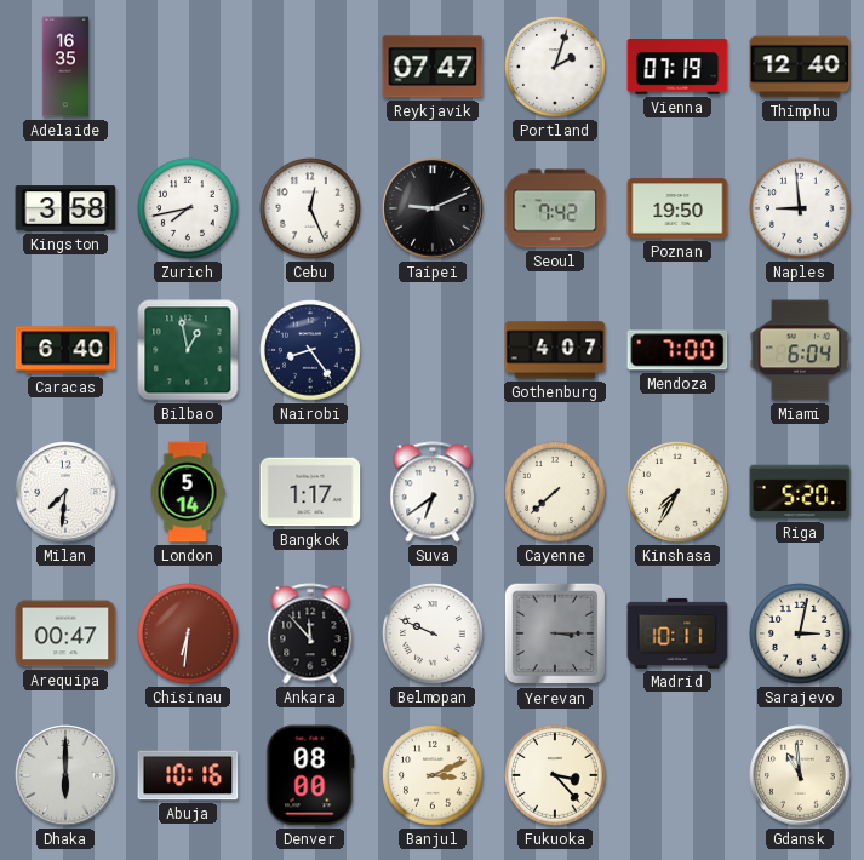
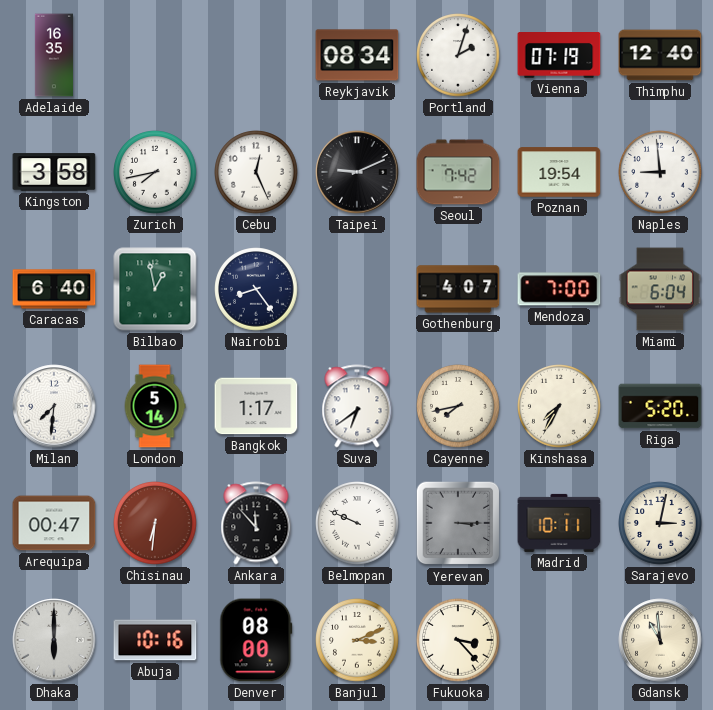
Reykjavik: 07:47 -> 08:34
Poznan: 19:50 -> 19:54
Cayenne: 7:38 -> 7:43
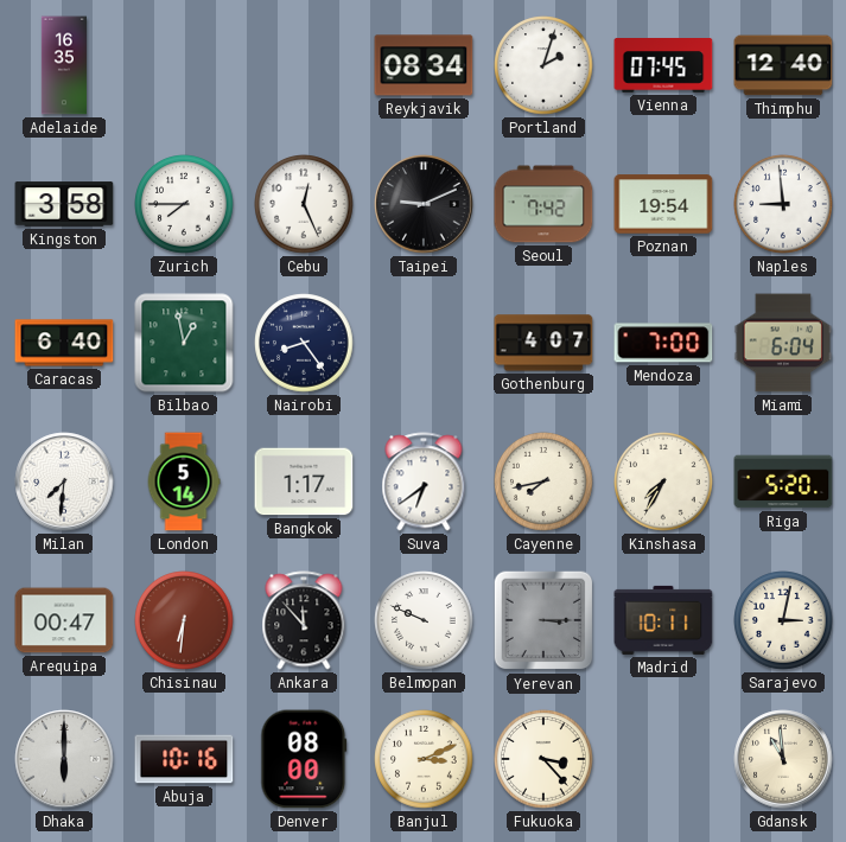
Vienna: 07:19 -> 07:45
Zurich: 7:43 -> 7:45
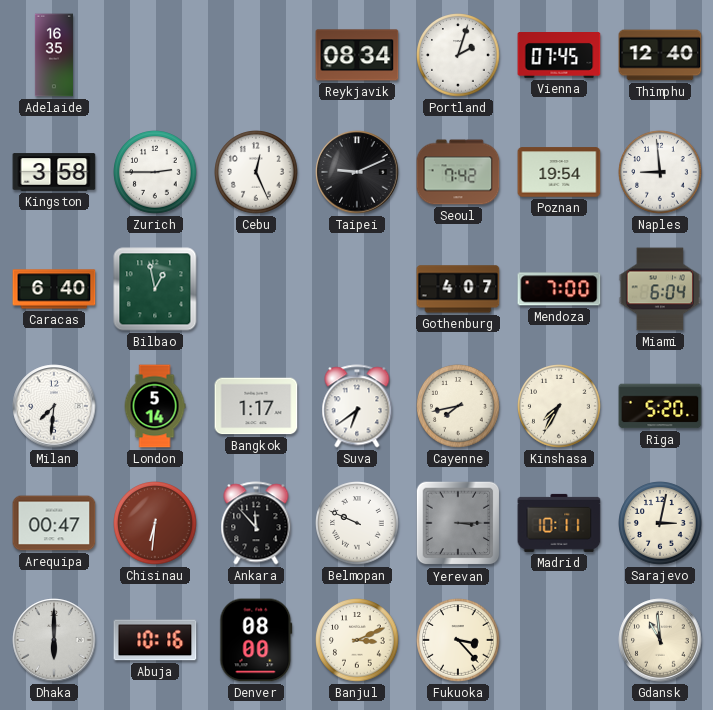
Zurich: 7:45 -> 2:45
Nairobi: 8:24 -> none
